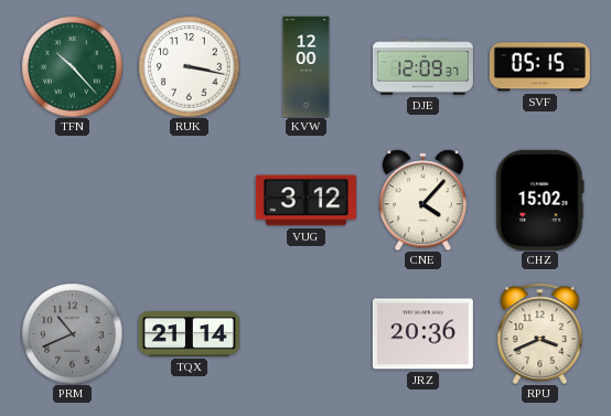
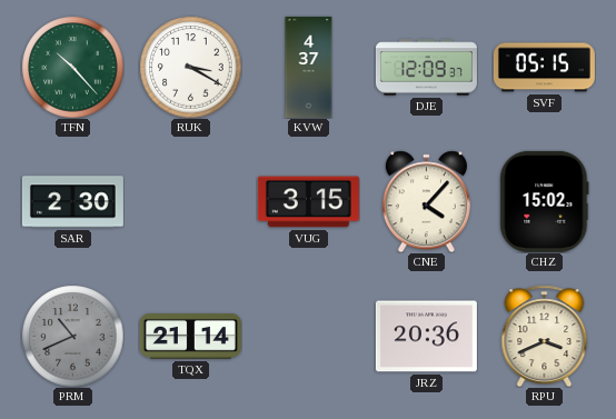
RUK: 3:17 -> 3:20
KVW: 12:00 -> 4:37
SAR: none -> 2:30
VUG: 3:12 -> 3:15
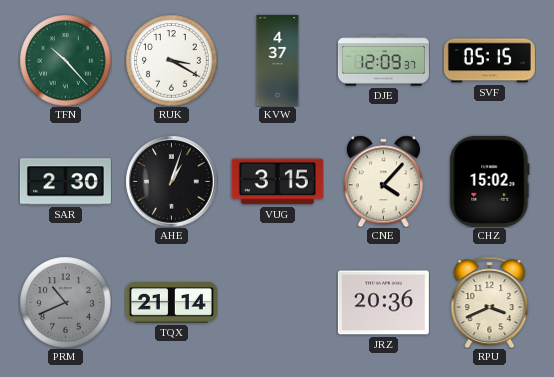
AHE: none -> 1:03
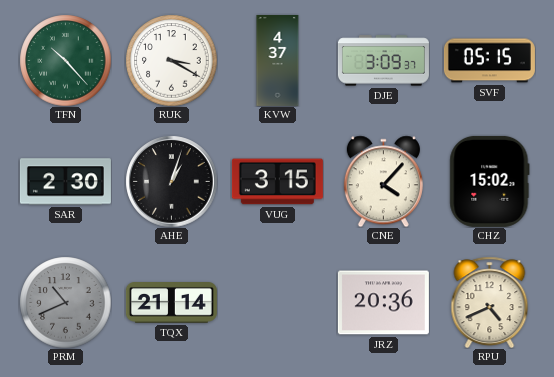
DJE: 12:09 -> 3:09
RPU: 3:41 -> 4:41
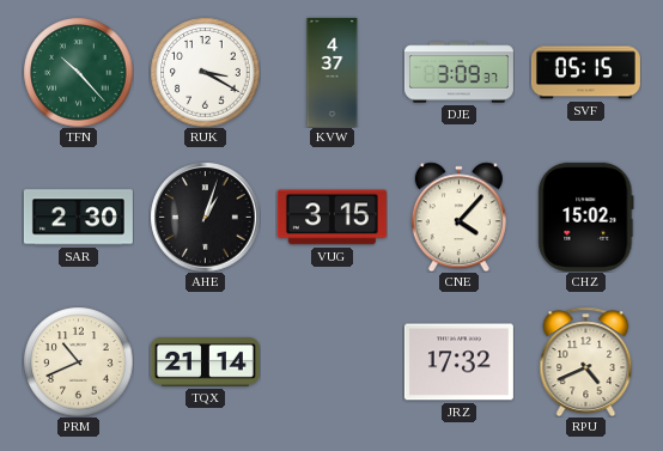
PRM dial: grey -> cream
JRZ: 20:36 -> 17:32
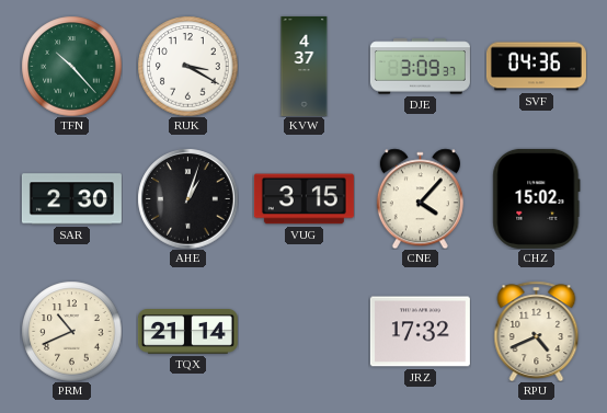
SVF: 05:15 -> 04:36
